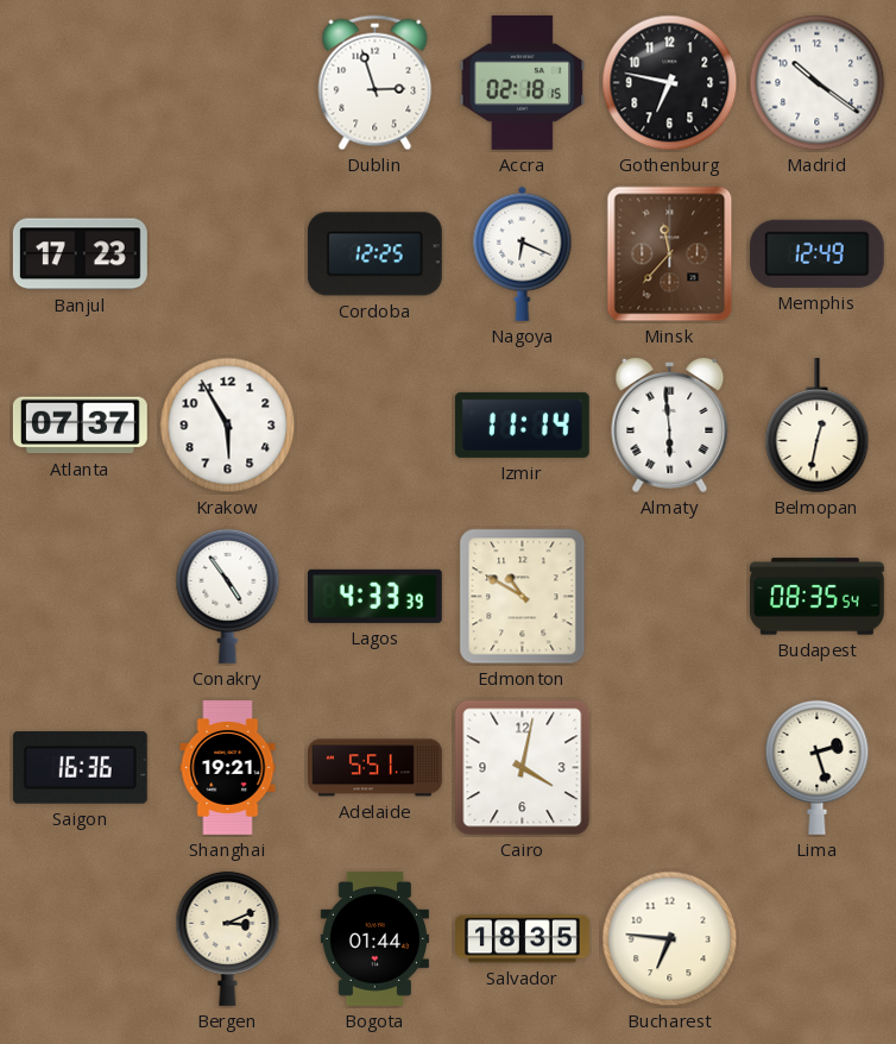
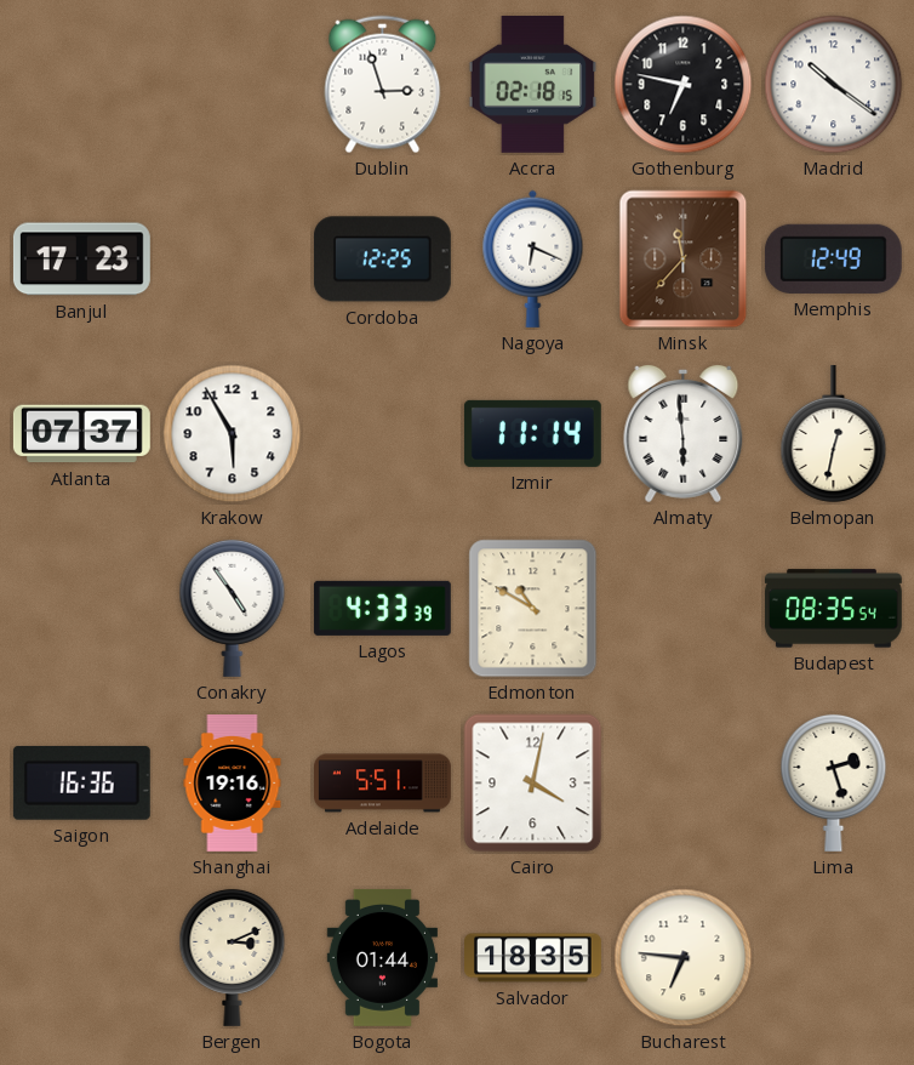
Shanghai: 19:21 -> 19:16
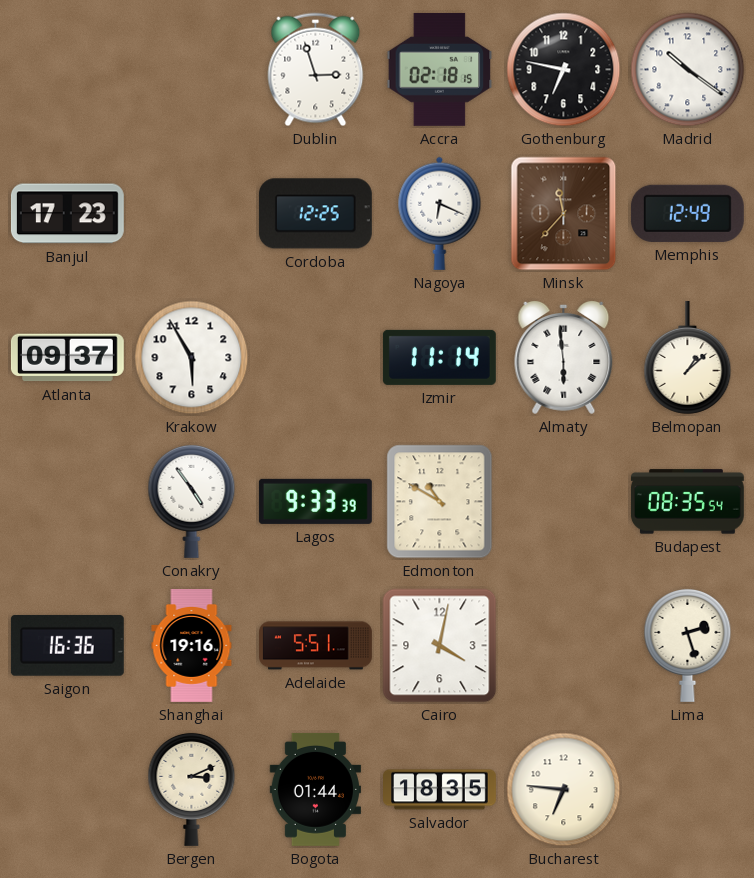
Atlanta: 07:37 -> 09:37
Belmopan: 12:32 -> 1:08
Lagos: 4:33 -> 9:33
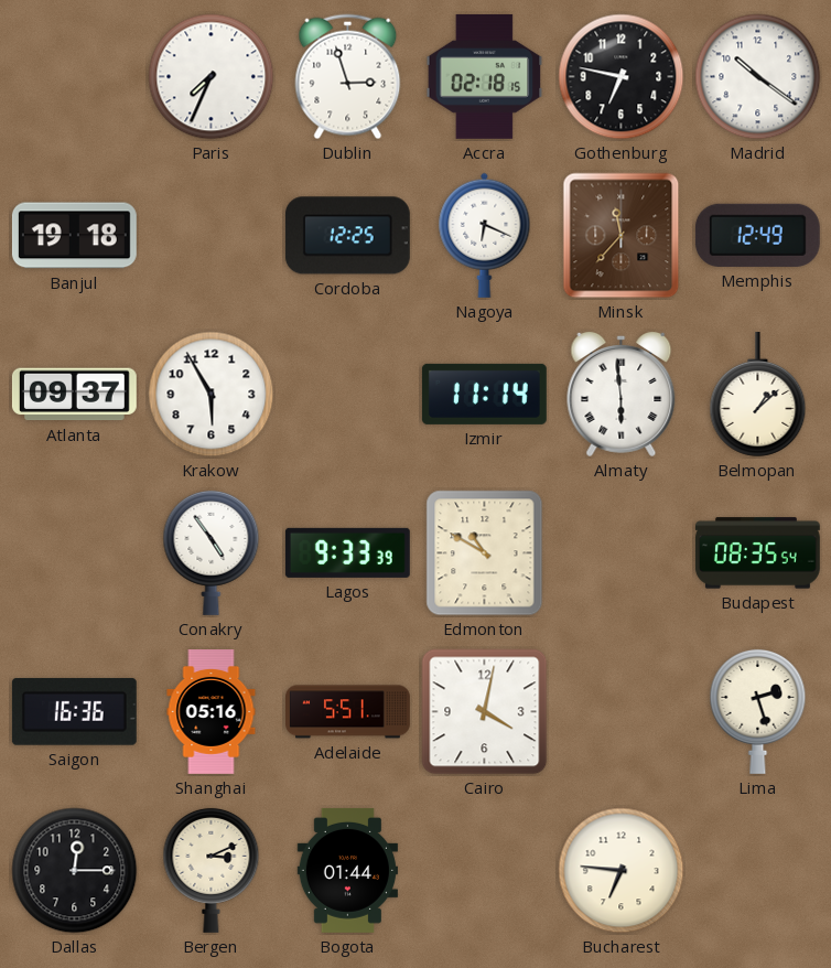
Paris: none -> 7:34
Banjul: 17:23 -> 19:18
Shanghai: 19:16 -> 05:16
Dallas: none -> 12:15
Salvador: 18:35 -> none
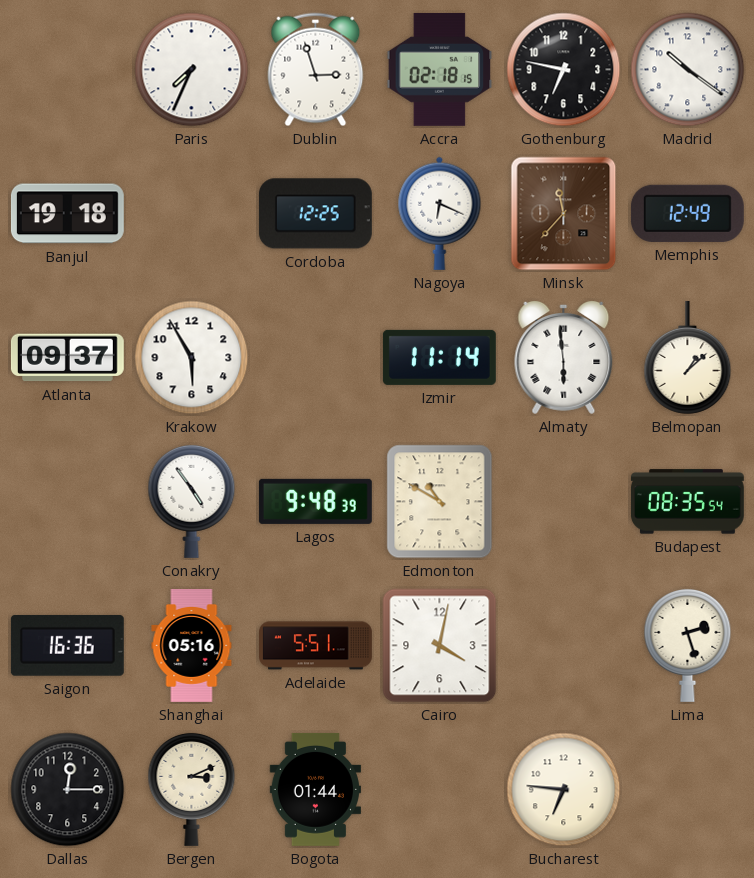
Lagos: 9:33 -> 9:48
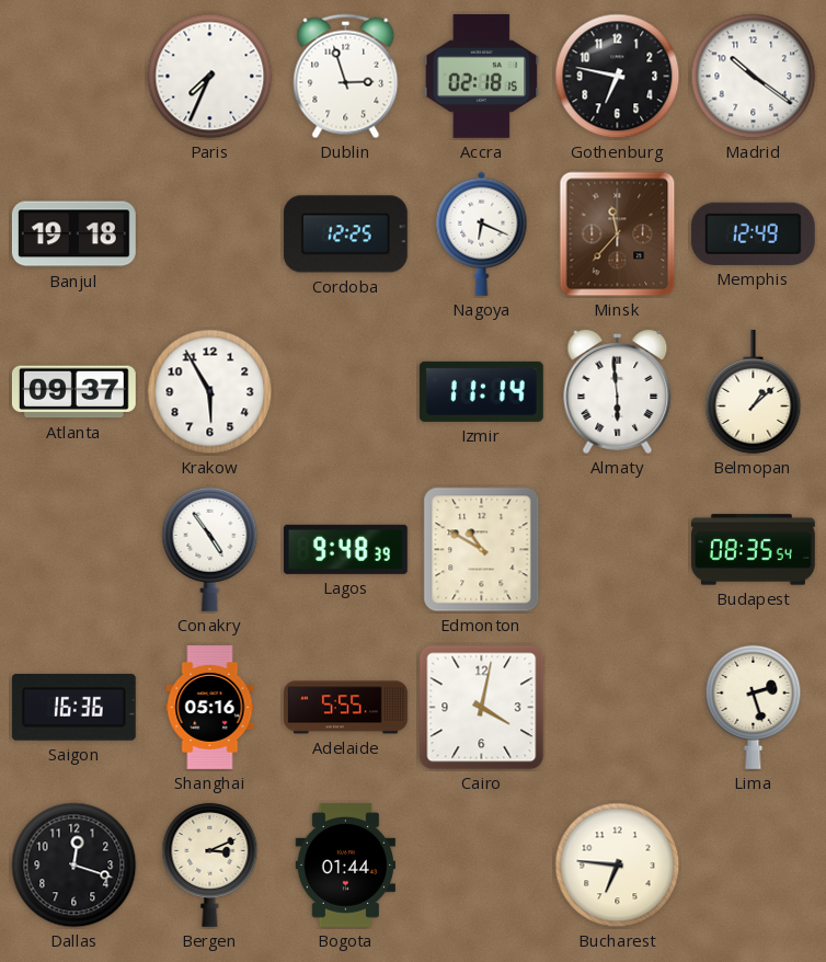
Adelaide: 5:51 -> 5:55
Dallas: 12:15 -> 12:18
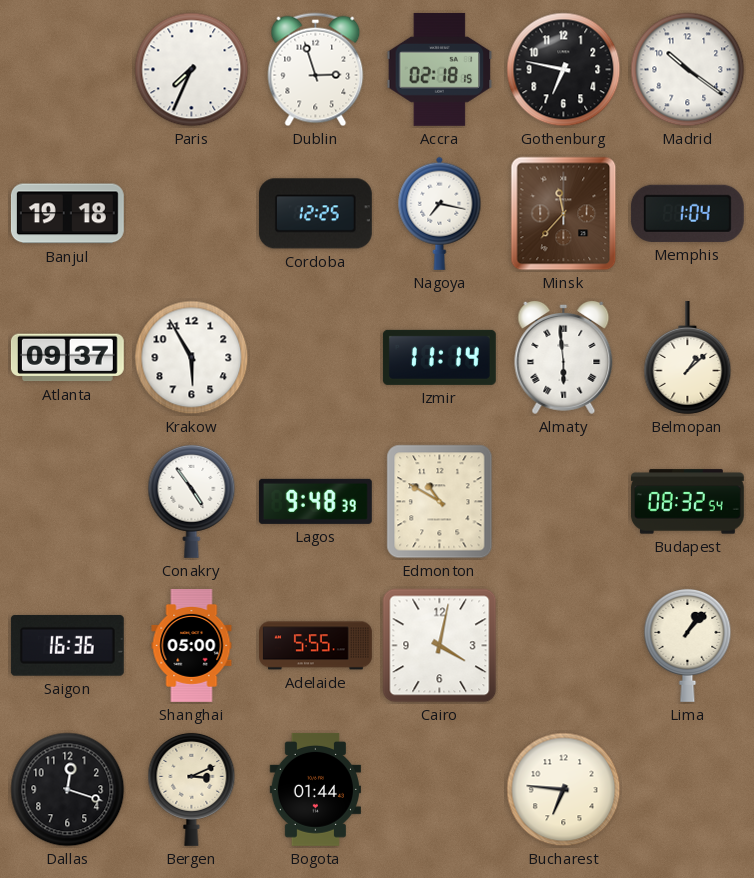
Nagoya: 6:19 -> 7:17
Memphis: 12:49 -> 1:04
Budapest: 08:35 -> 08:32
Shanghai: 05:16 -> 05:00
Lima: 2:27 -> 1:07
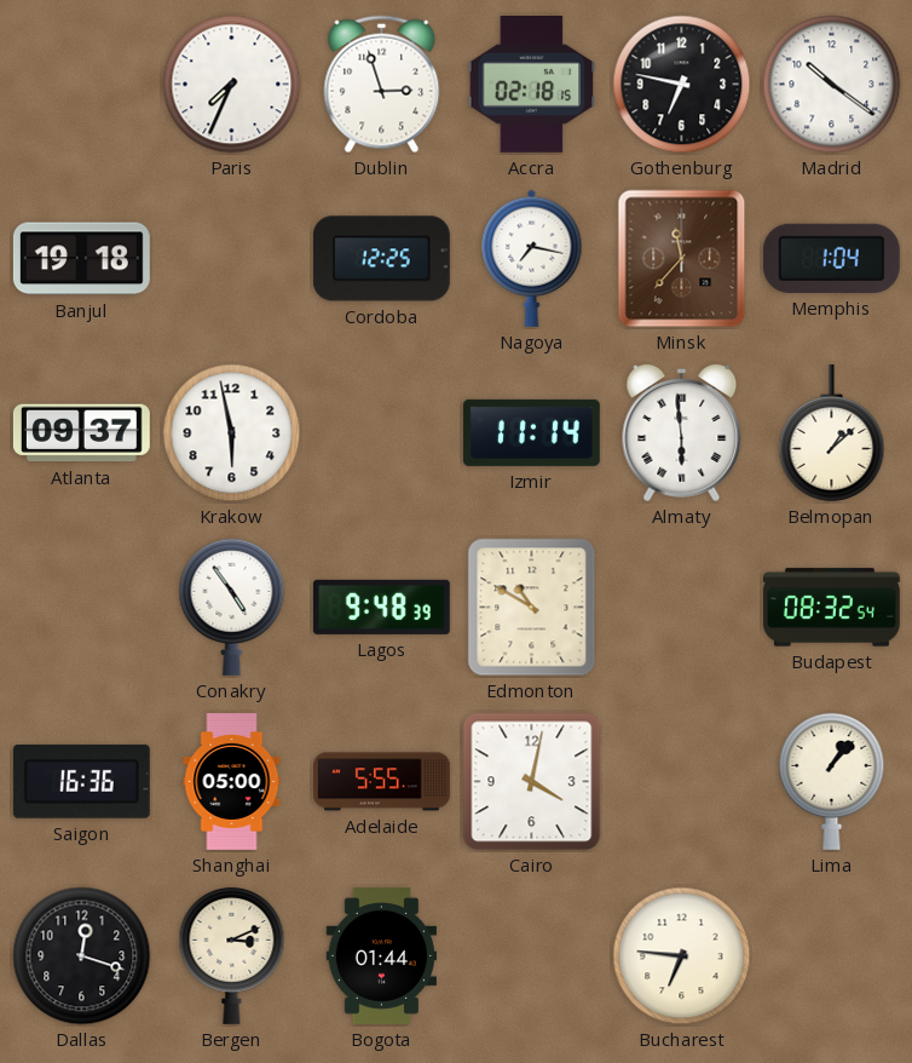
Krakow: 5:55 -> 5:58
